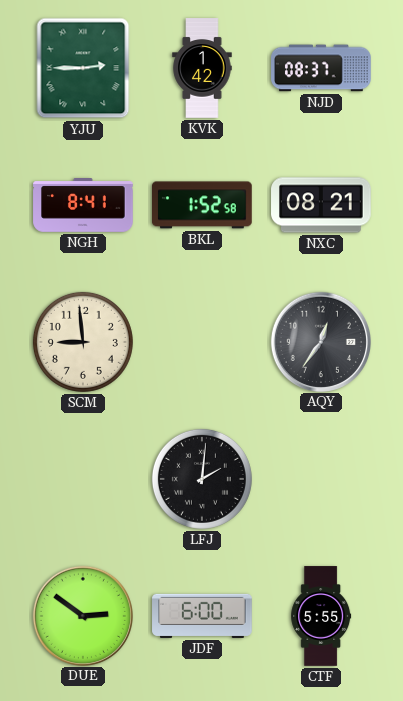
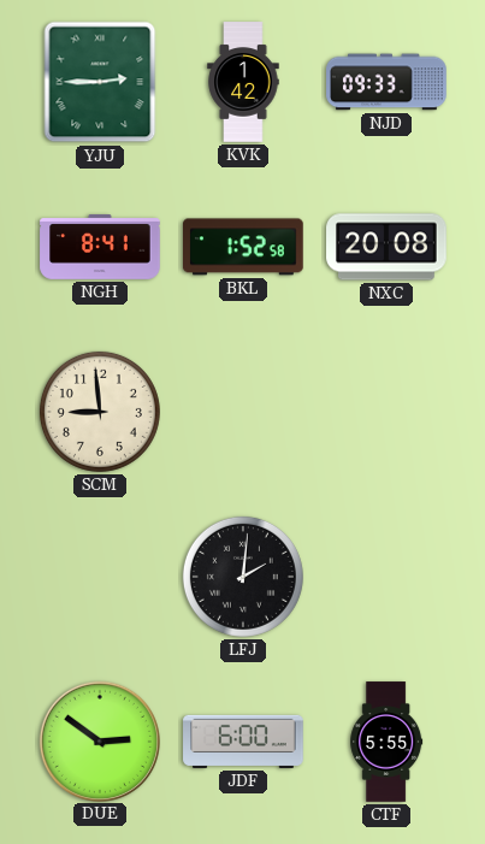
NJD: 08:37 -> 09:33
NXC: 08:21 -> 20:08
AQY: 12:36 -> none
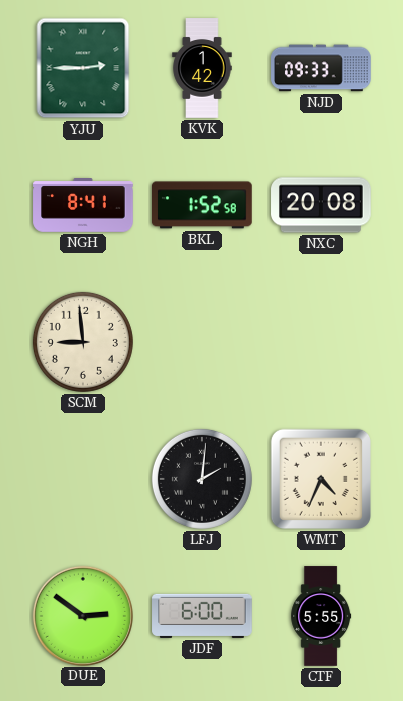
WMT: none -> 4:34
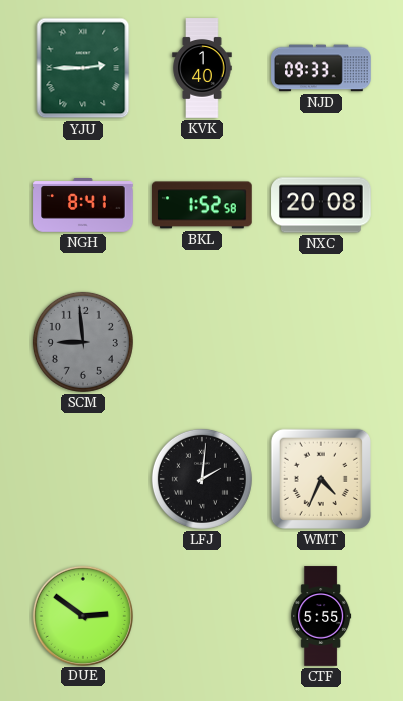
KVK: 1:42 -> 1:40
SCM dial: cream -> grey
JDF: 6:00 -> none
